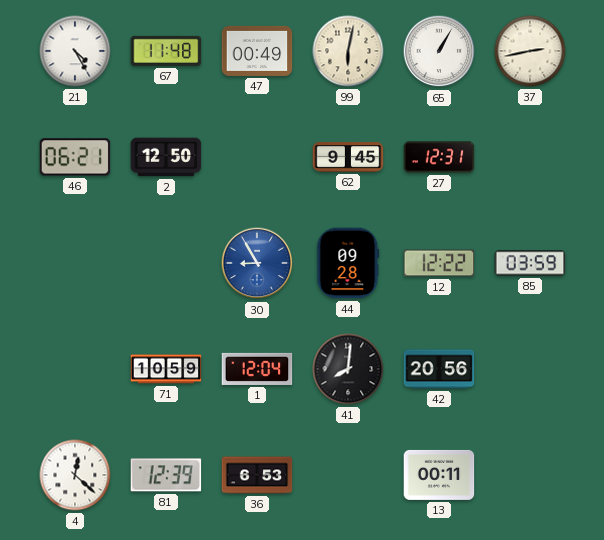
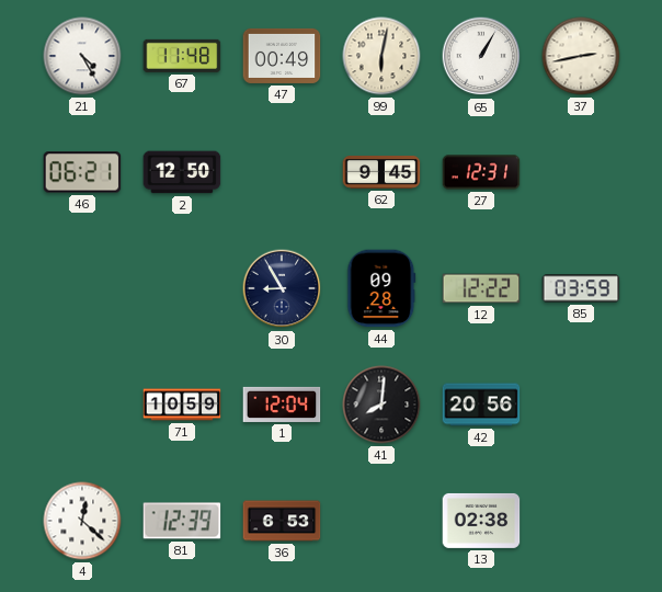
30 dial: blue -> navy
13: 00:11 -> 02:38
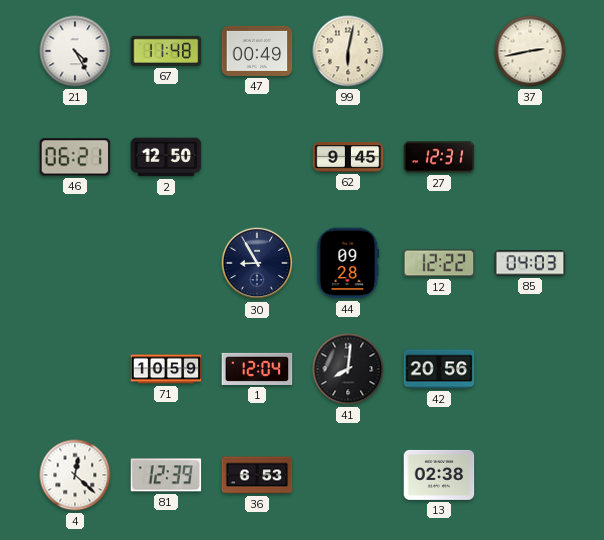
65: 1:05 -> none
85: 03:59 -> 04:03
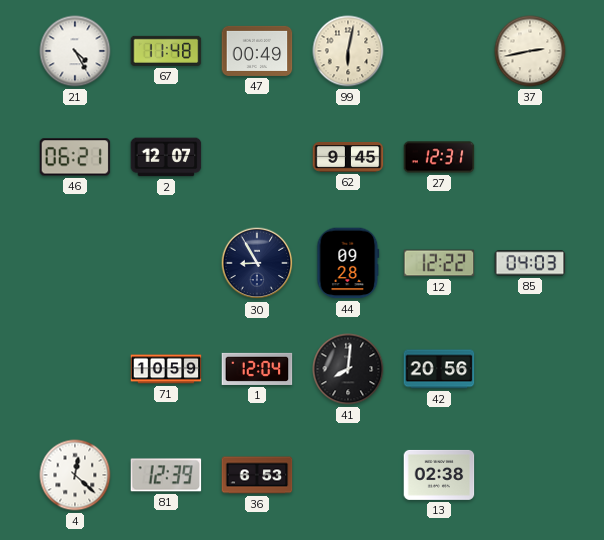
2: 12:50 -> 12:07
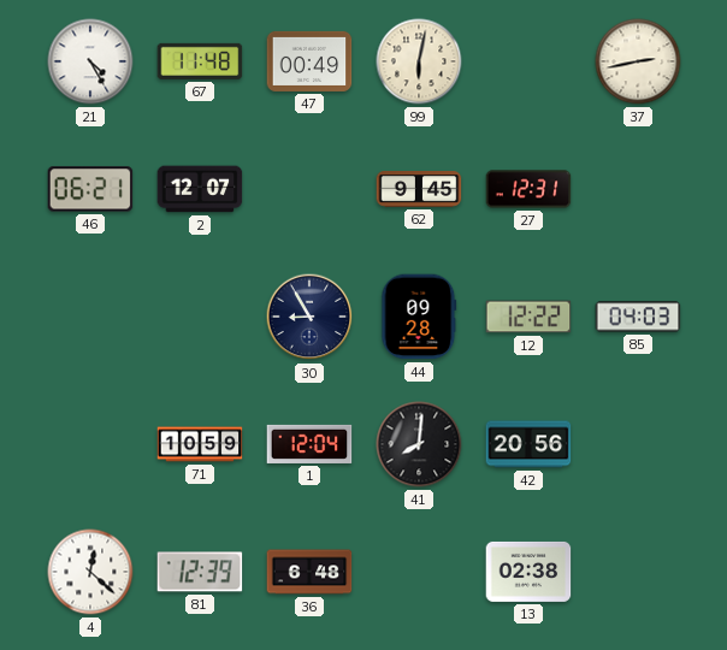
36: 6:53 -> 6:48
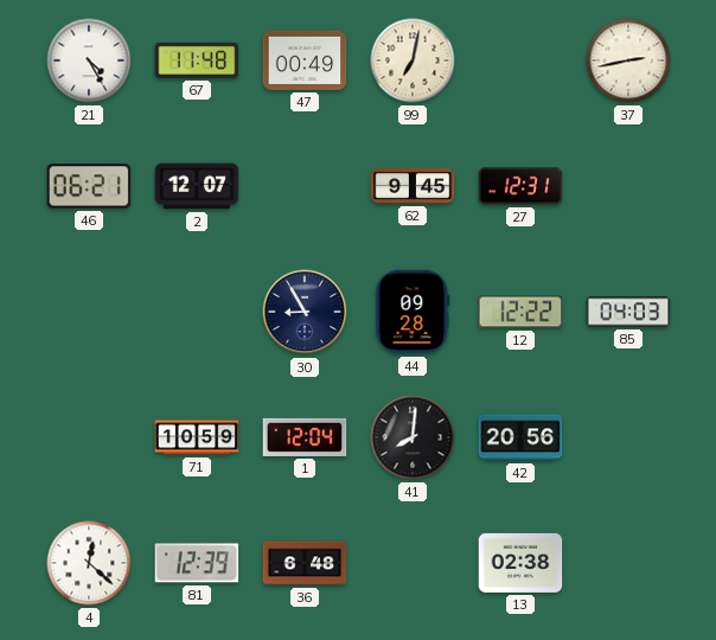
99: 6:02 -> 7:02
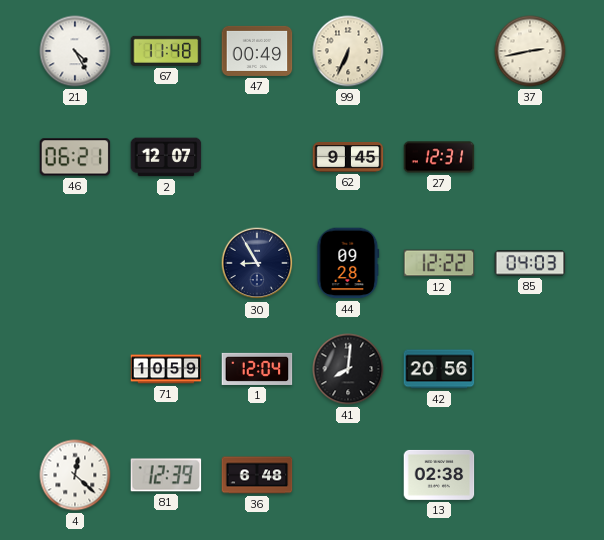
99: 7:02 -> 6:34
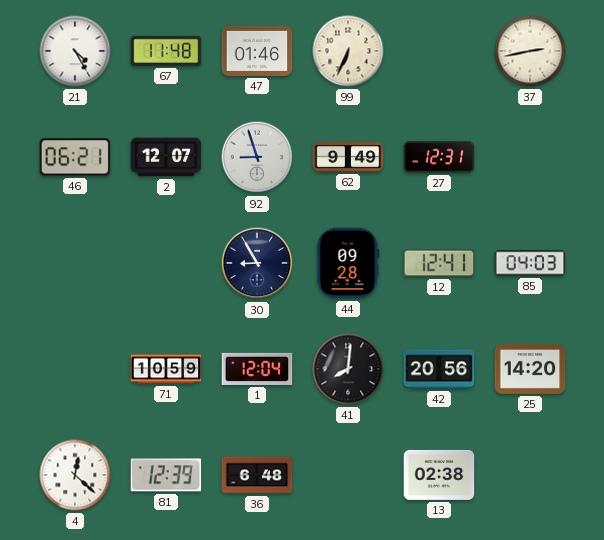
47: 00:49 -> 01:46
92: none -> 8:57
62: 9:45 -> 9:49
12: 12:22 -> 12:41
25: none -> 14:20
